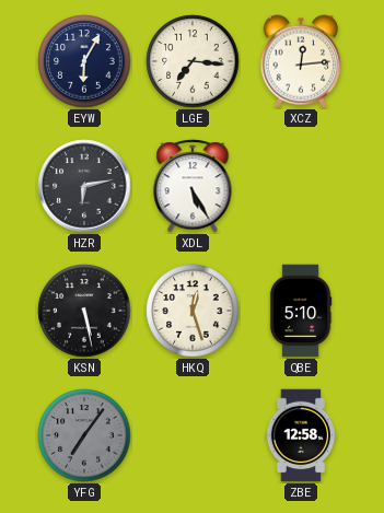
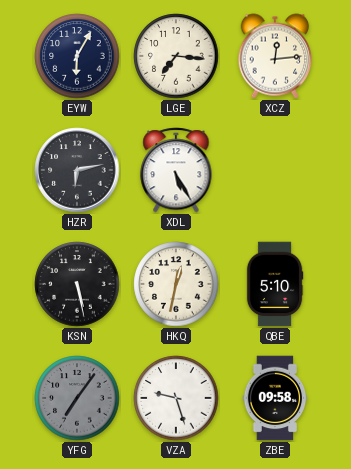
HKQ: 12:27 -> 12:32
VZA: none -> 9:27
ZBE: 12:58 -> 09:58
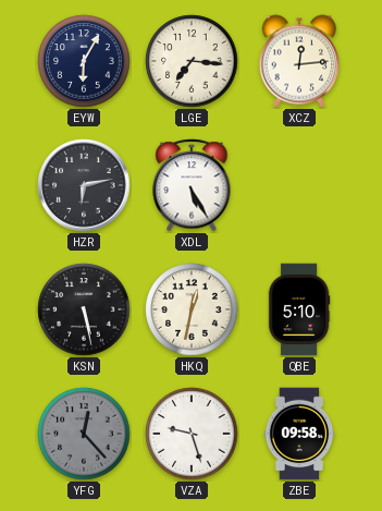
YFG: 7:06 -> 12:23
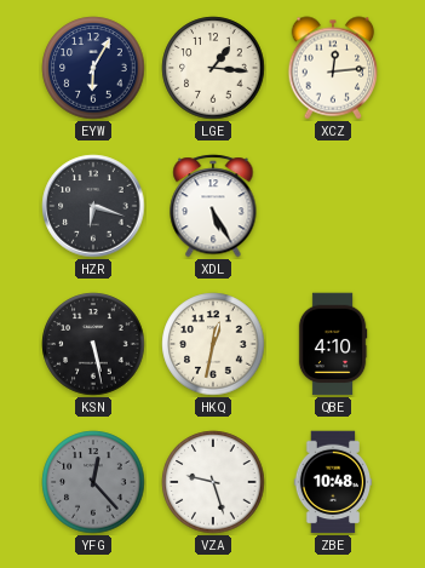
LGE: 7:16 -> 1:16
HZR: 6:13 -> 6:18
QBE: 5:10 -> 4:10
ZBE: 09:58 -> 10:48
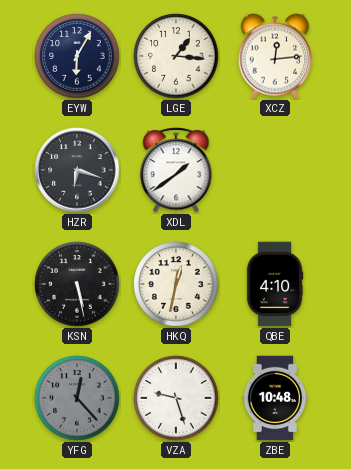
XDL: 5:25 -> 1:39
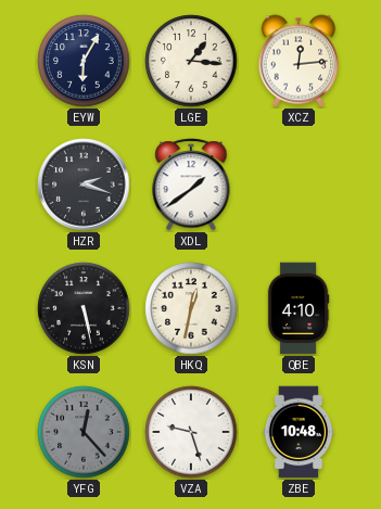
HZR: 6:18 -> 2:18
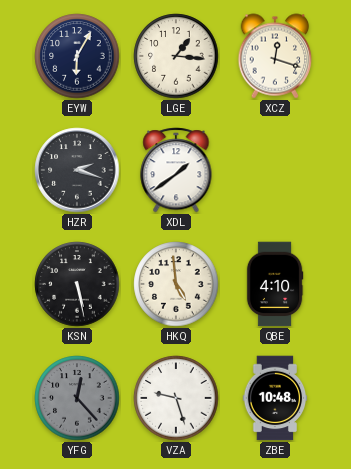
XCZ: 12:14 -> 12:18
HKQ: 12:32 -> 4:59
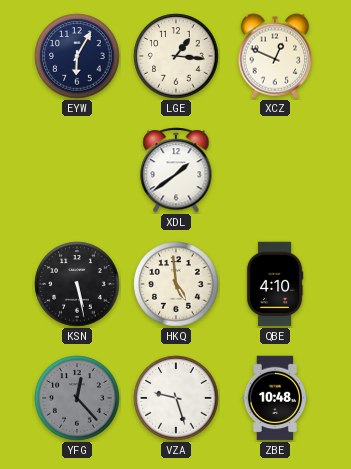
XCZ: 12:18 -> 12:49
HZR: 2:18 -> none
